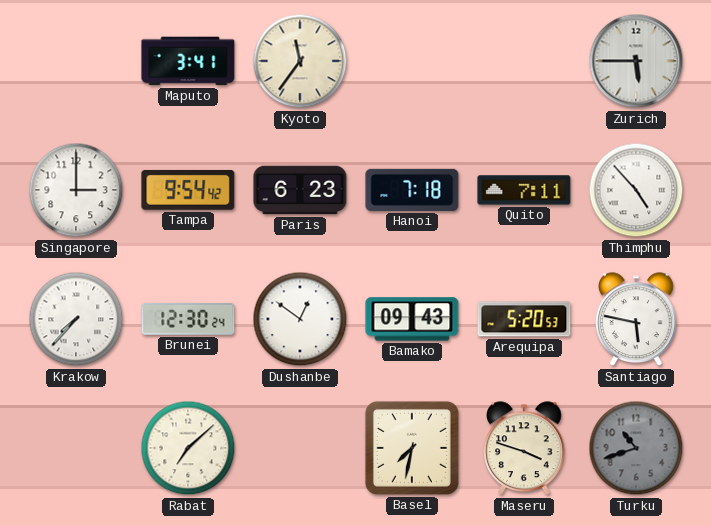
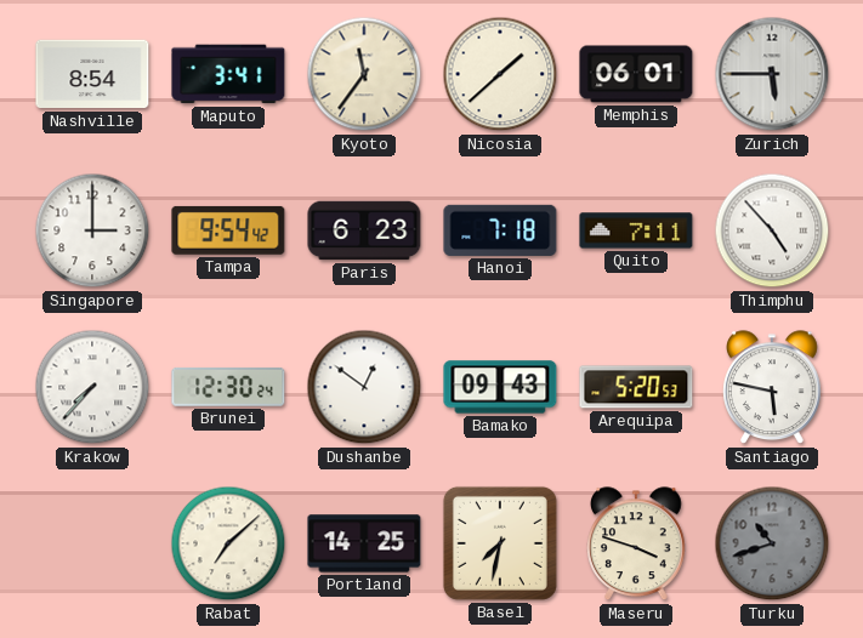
Nashville: none -> 8:54
Nicosia: none -> 1:38
Memphis: none -> 06:01
Portland: none -> 14:25
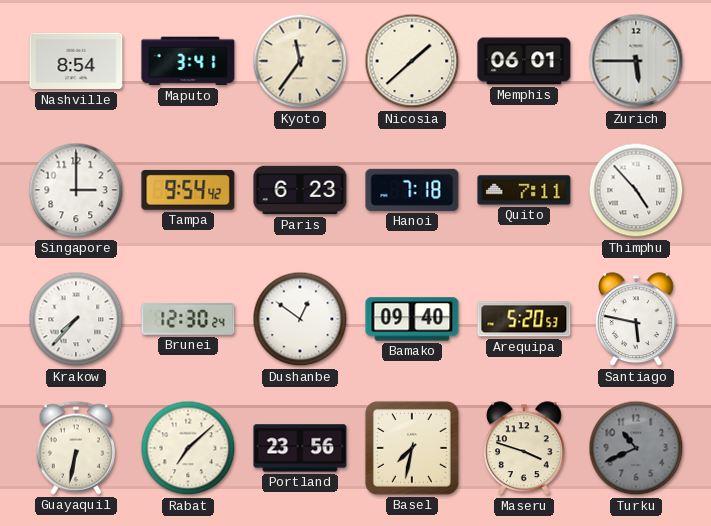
Bamako: 09:43 -> 09:40
Guayaquil: none -> 6:32
Portland: 14:25 -> 23:56
Turku: 10:42 -> 10:41
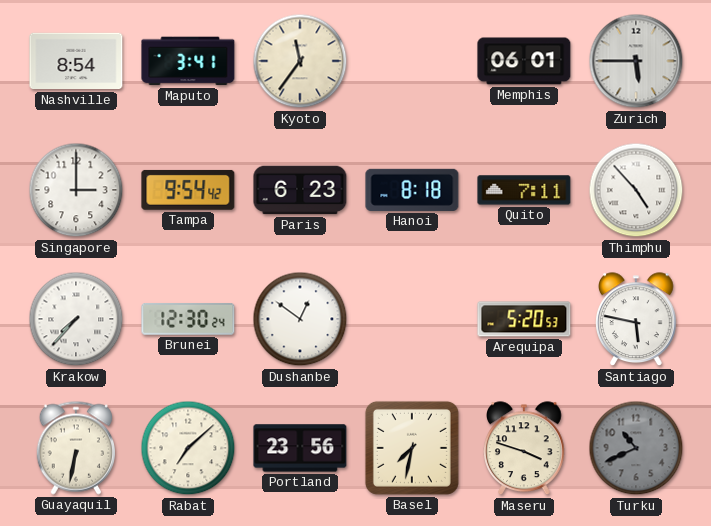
Nicosia: 1:38 -> none
Hanoi: 7:18 -> 8:18
Bamako: 09:40 -> none
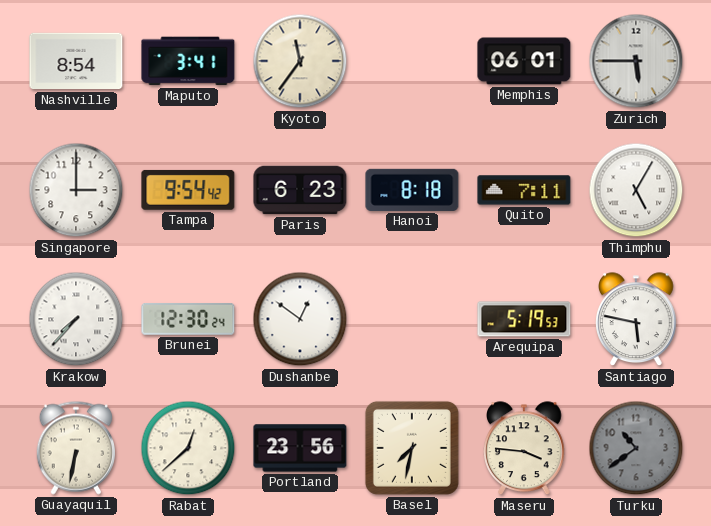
Thimphu: 4:53 -> 5:05
Arequipa: 5:20 -> 5:19
Rabat: 7:08 -> 12:38
Maseru: 3:48 -> 3:46
Turku: 10:41 -> 10:39
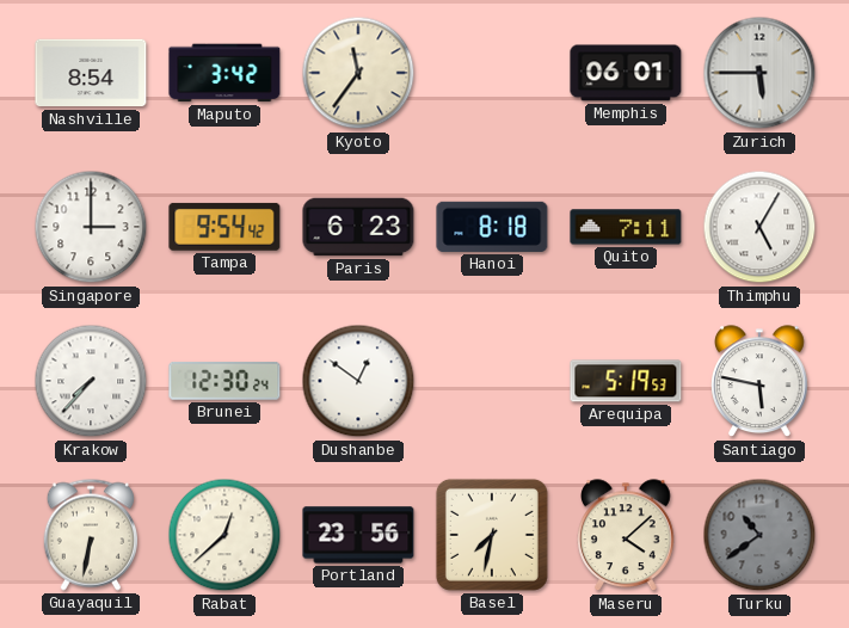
Maputo: 3:41 -> 3:42
Maseru: 3:46 -> 4:08
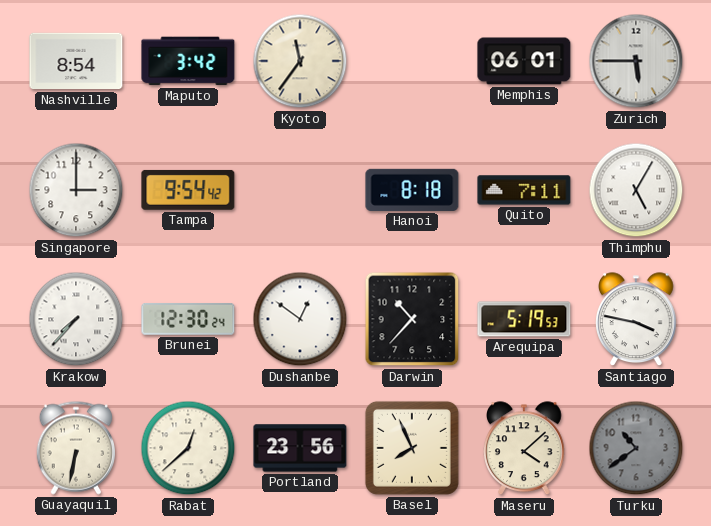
Paris: 6:23 -> none
Darwin: none -> 10:37
Santiago: 5:47 -> 3:47
Basel: 7:32 -> 7:56
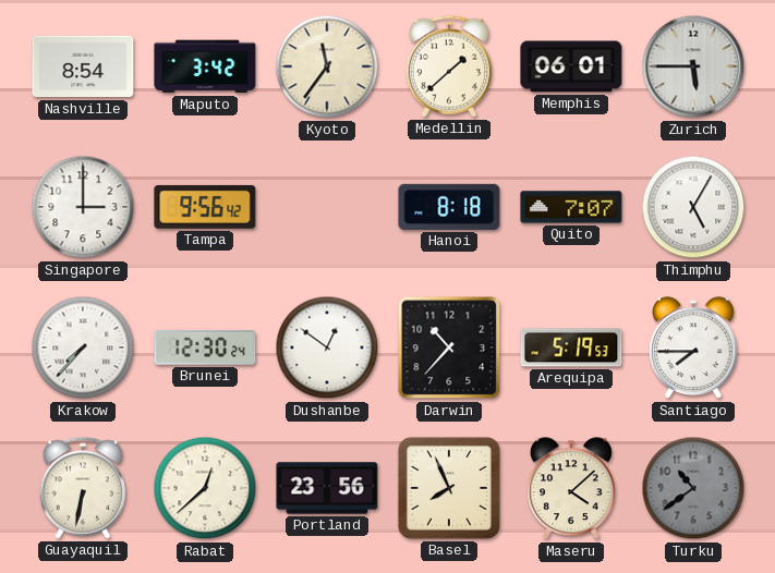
Medellin: none -> 1:38
Tampa: 9:54 -> 9:56
Quito: 7:11 -> 7:07
Santiago: 3:47 -> 7:45
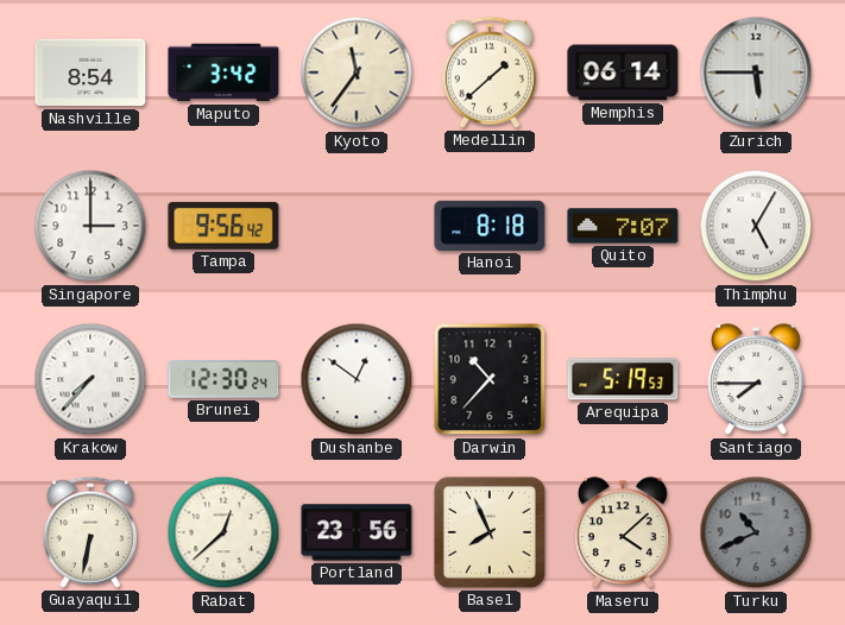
Memphis: 06:01 -> 06:14
Turku: 10:39 -> 10:41
